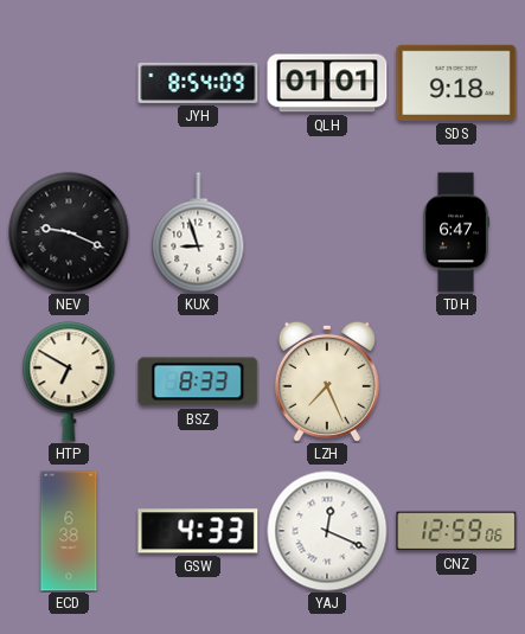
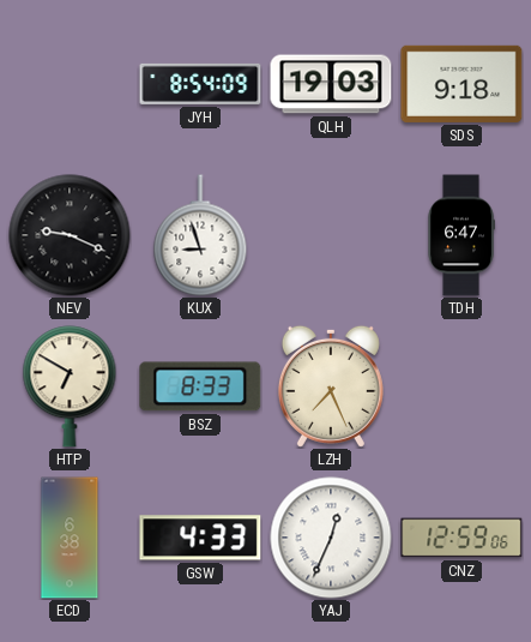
QLH: 01:01 -> 19:03
YAJ: 12:19 -> 12:34
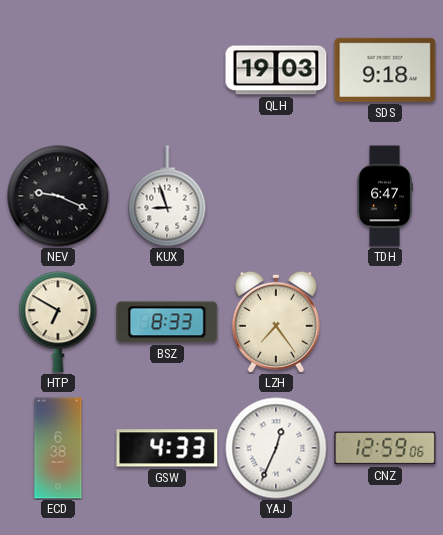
JYH: 8:54 -> none
LZH: 7:26 -> 7:24
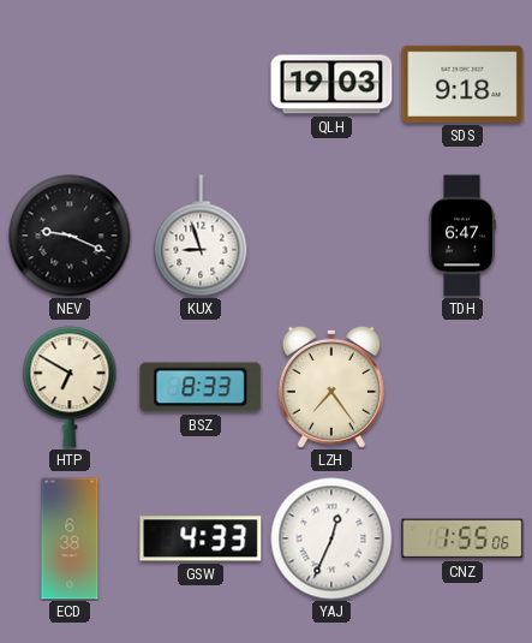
CNZ: 12:59 -> 1:55
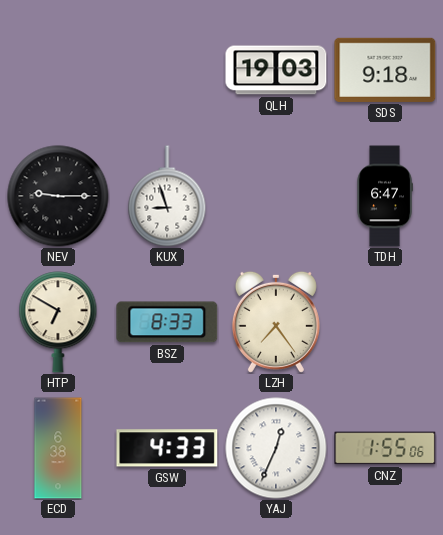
NEV: 9:19 -> 9:15
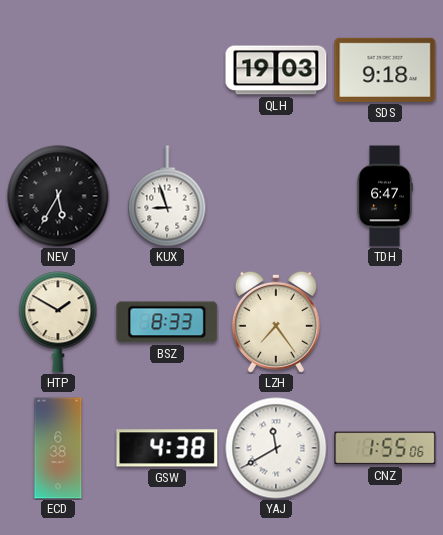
NEV: 9:15 -> 5:35
HTP: 6:50 -> 1:50
GSW: 4:33 -> 4:38
YAJ: 12:34 -> 11:40
